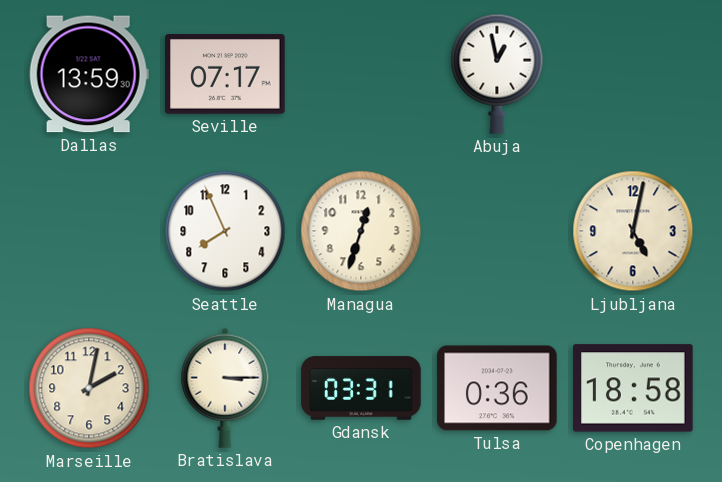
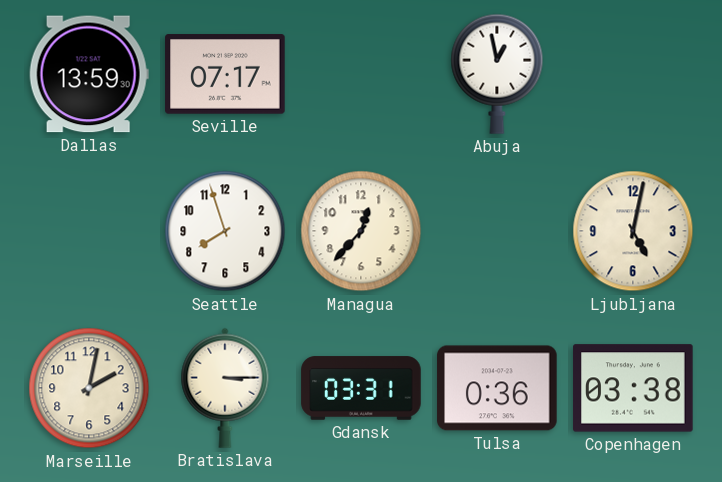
Seattle: 7:56 -> 7:57
Managua: 12:33 -> 12:37
Copenhagen: 18:58 -> 03:38
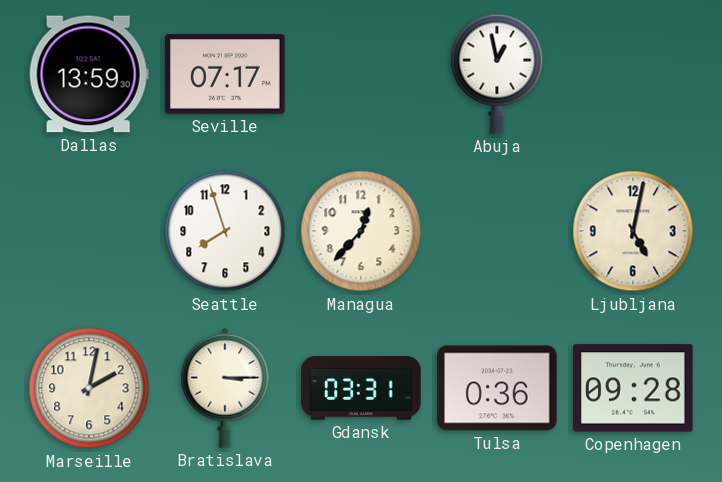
Copenhagen: 03:38 -> 09:28
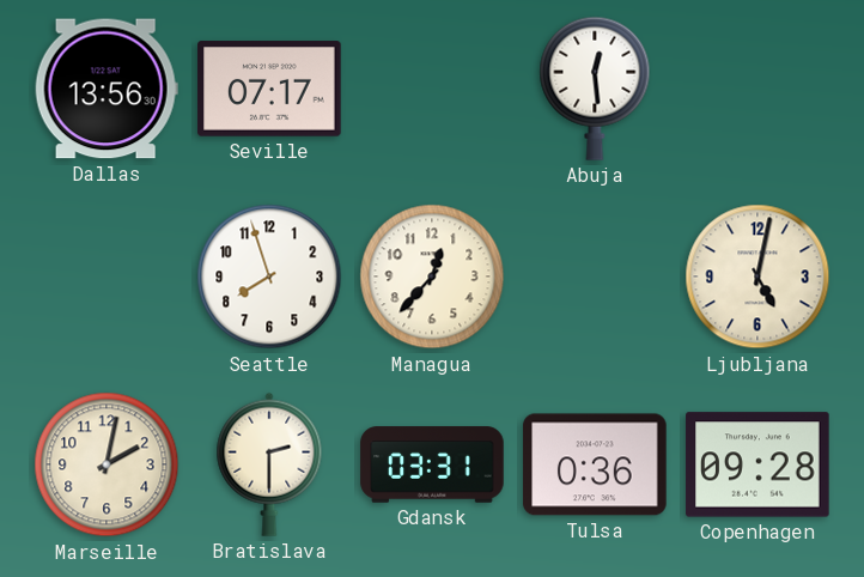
Dallas: 13:59 -> 13:56
Abuja: 12:58 -> 12:29
Bratislava: 3:15 -> 2:30
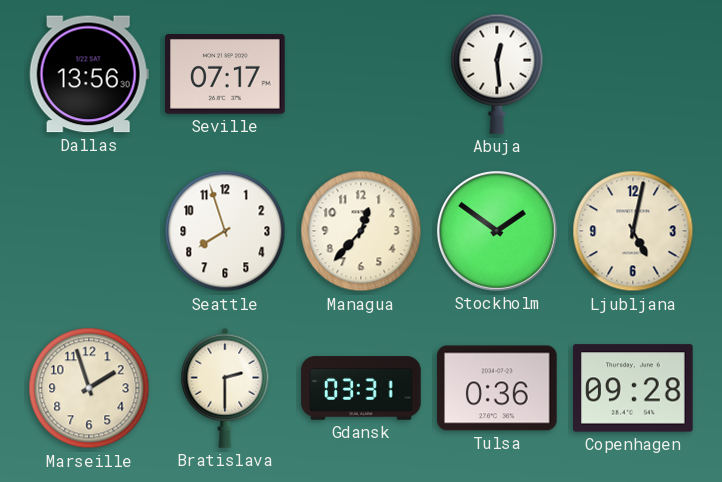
Stockholm: none -> 1:51
Marseille: 2:02 -> 1:57
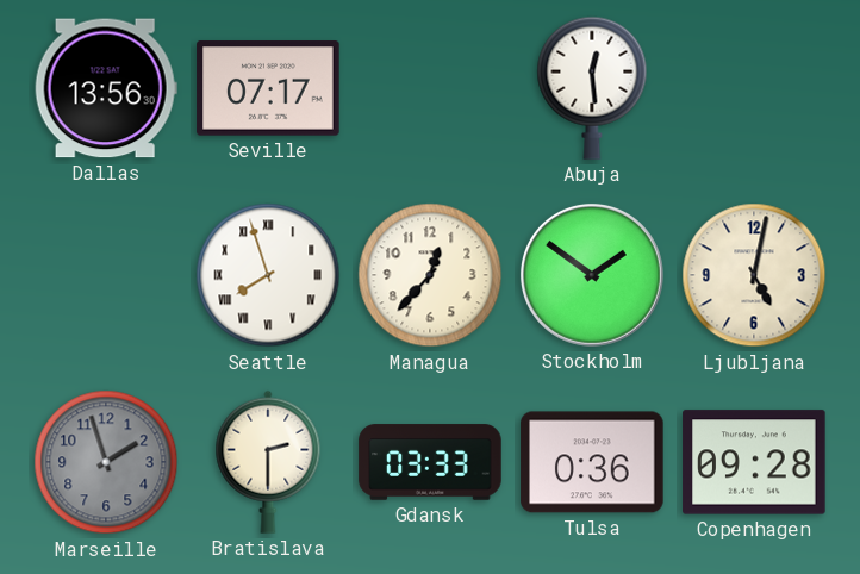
Seattle numerals: Arabic -> Roman
Marseille dial: cream -> grey
Gdansk: 03:31 -> 03:33
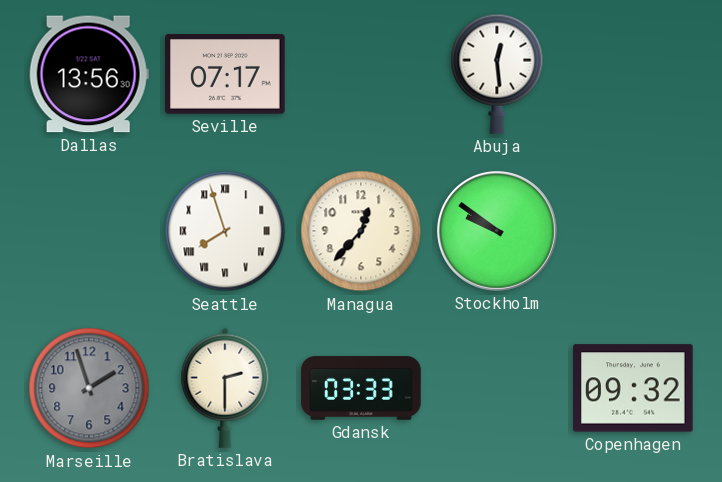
Stockholm: 1:51 -> 9:51
Ljubljana: 5:02 -> none
Tulsa: 0:36 -> none
Copenhagen: 09:28 -> 09:32
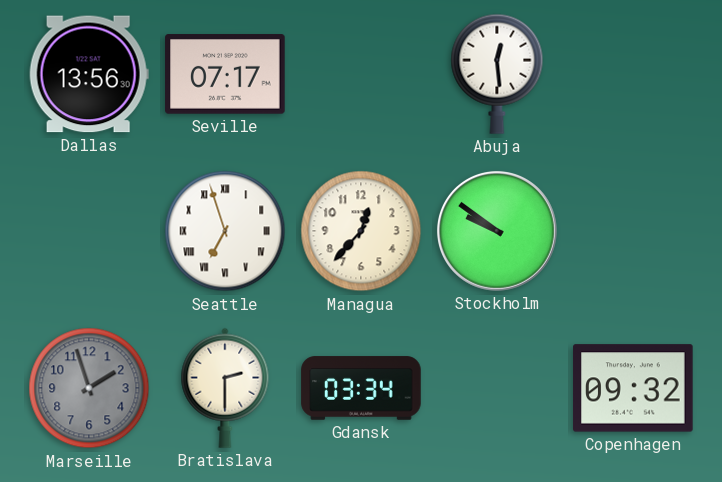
Seattle: 7:57 -> 6:57
Gdansk: 03:33 -> 03:34
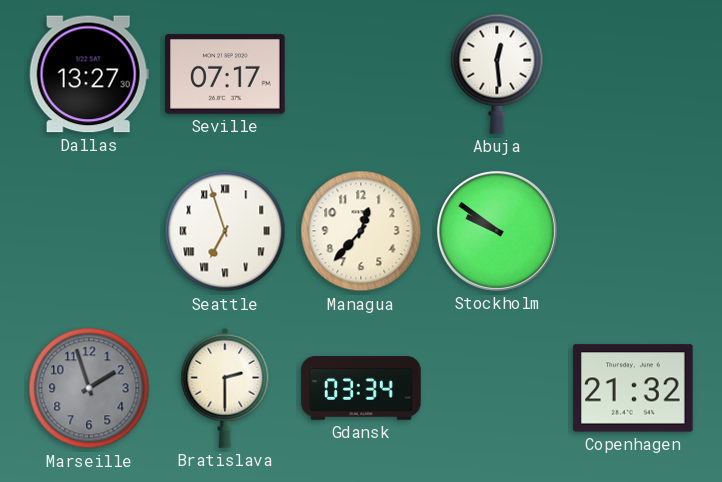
Dallas: 13:56 -> 13:27
Copenhagen: 09:32 -> 21:32
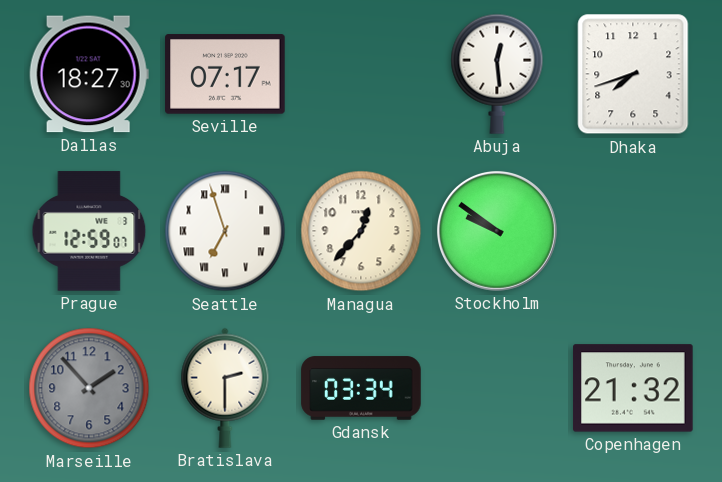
Dallas: 13:27 -> 18:27
Dhaka: none -> 7:42
Prague: none -> 12:59
Marseille: 1:57 -> 1:53
